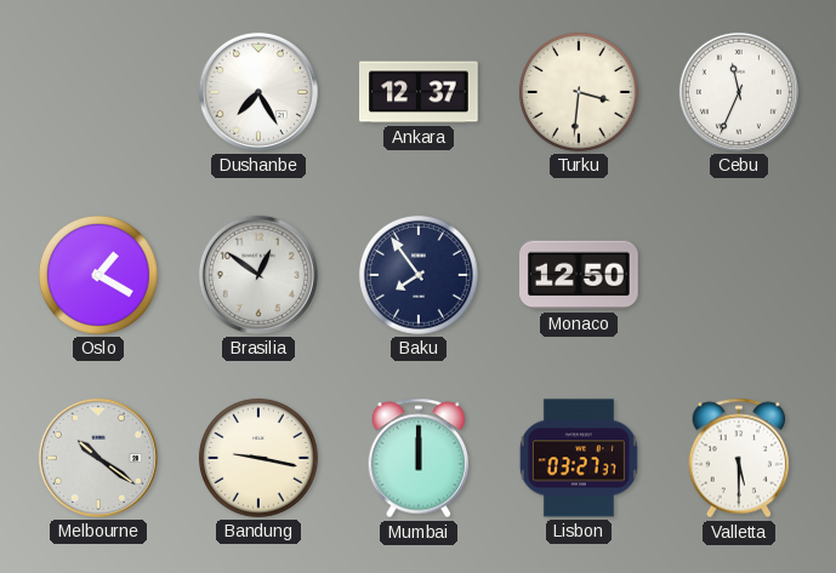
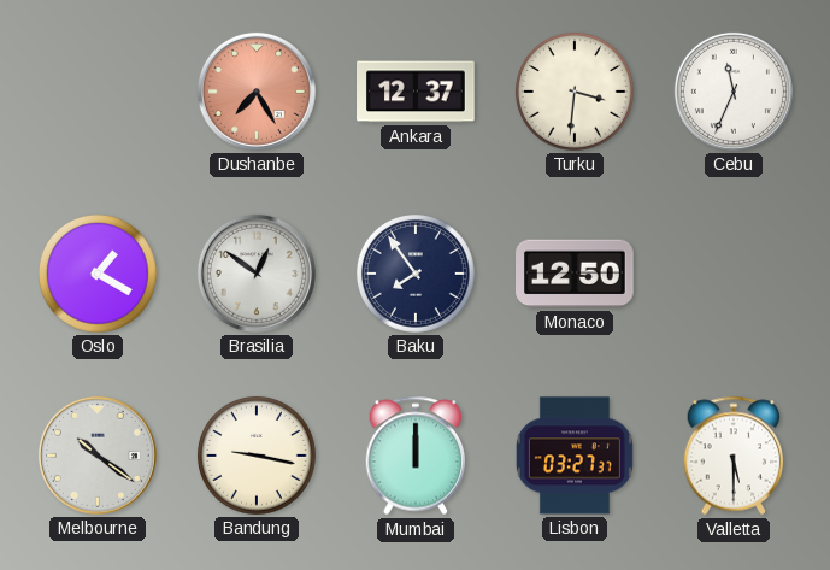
Dushanbe dial: white -> salmon
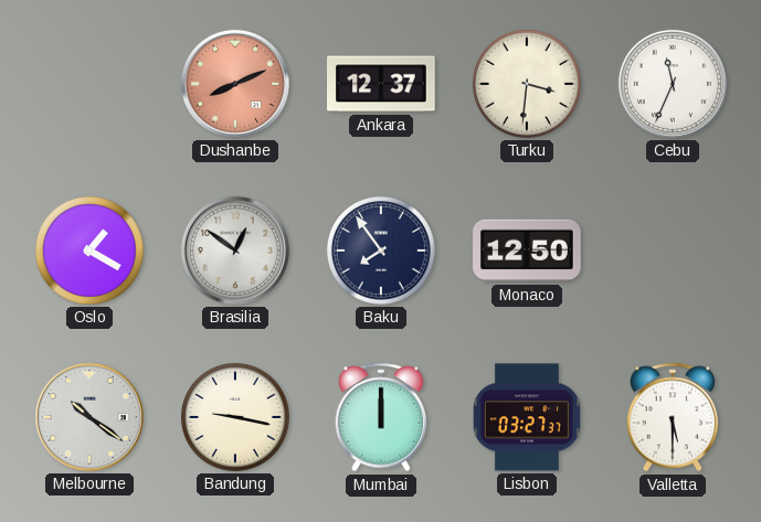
Dushanbe: 7:25 -> 8:11
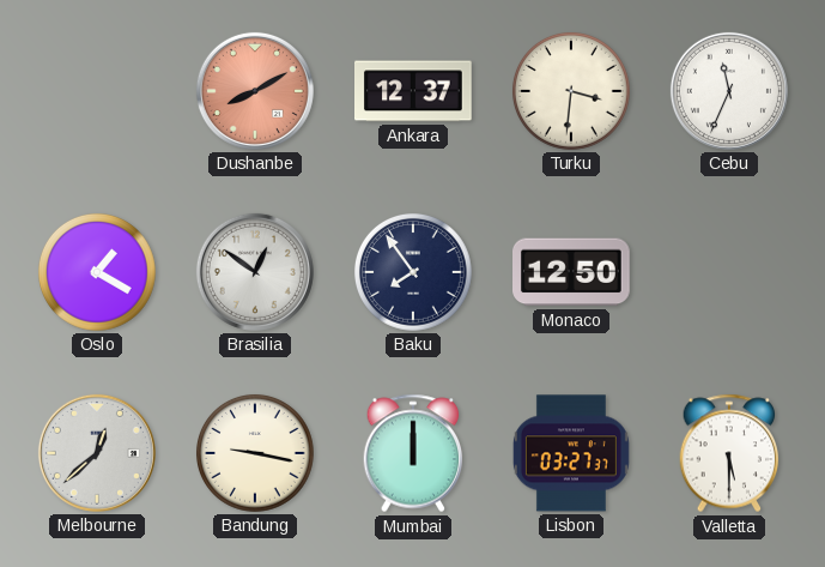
Dushanbe: 8:11 -> 8:10
Melbourne: 10:21 -> 12:38
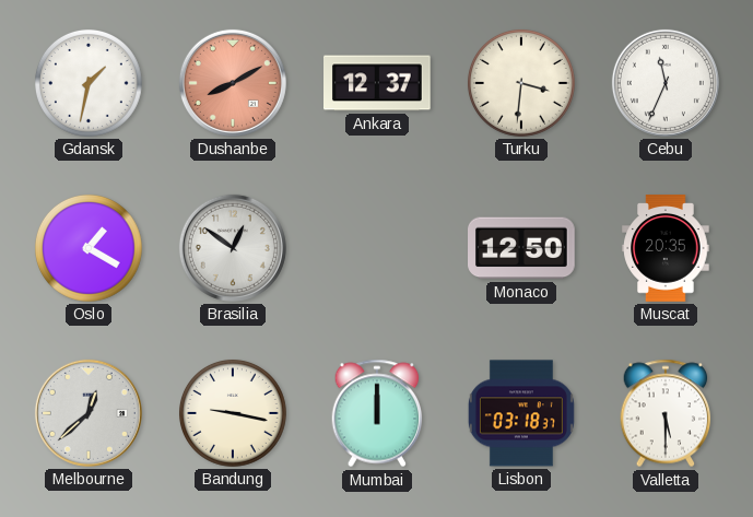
Gdansk: none -> 1:32
Baku: 7:54 -> none
Muscat: none -> 20:35
Lisbon: 03:27 -> 03:18
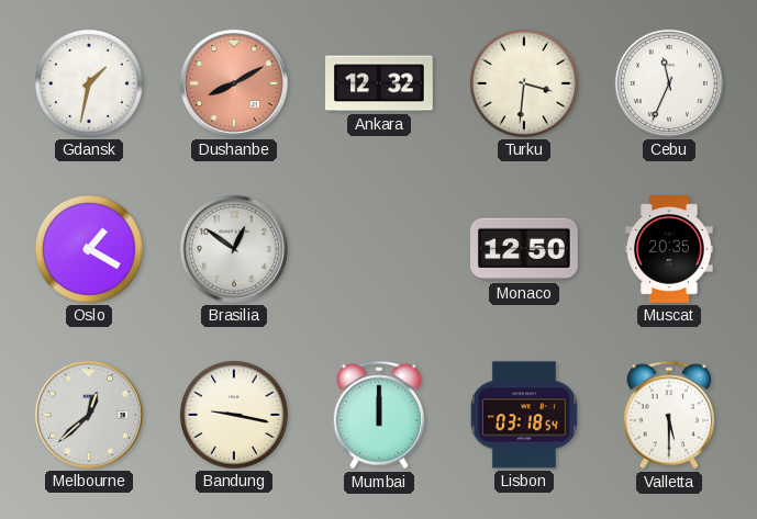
Ankara: 12:37 -> 12:32
Lisbon: 03:18:37 -> 03:18:54
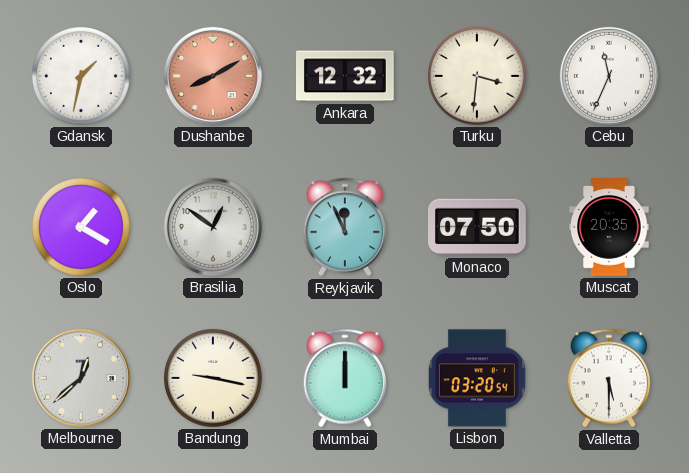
Reykjavik: none -> 11:56
Monaco: 12:50 -> 07:50
Lisbon: 03:18 -> 03:20
